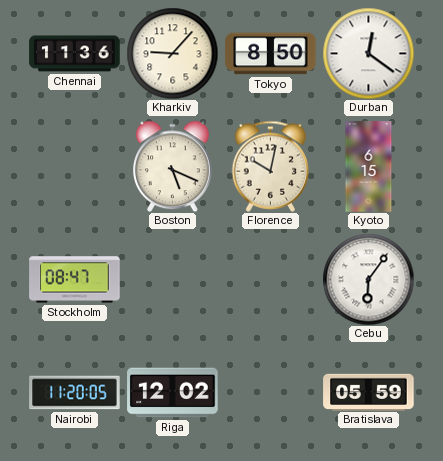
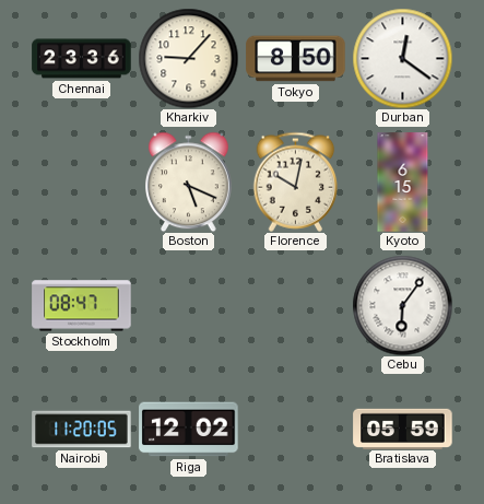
Chennai: 11:36 -> 23:36
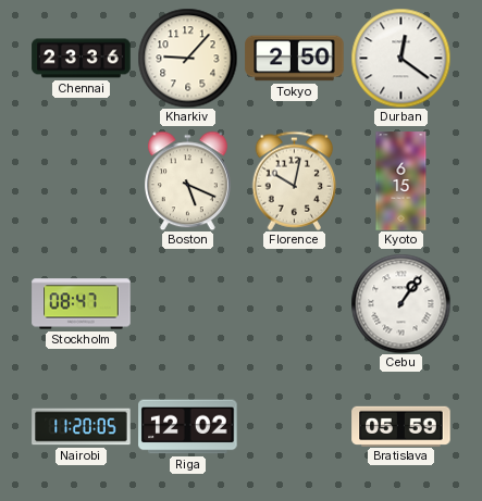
Tokyo: 8:50 -> 2:50
Cebu: 6:06 -> 1:06
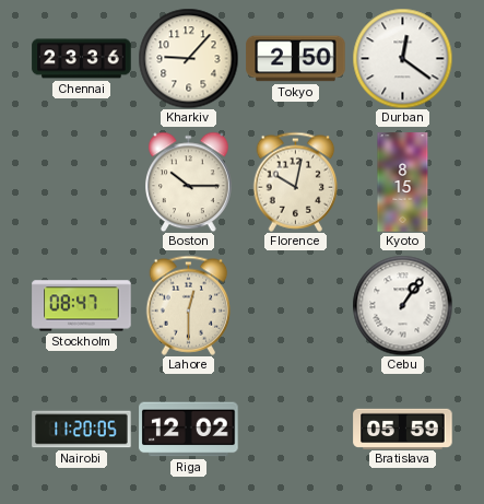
Boston: 5:19 -> 10:15
Kyoto: 6:15 -> 8:15
Lahore: none -> 12:30
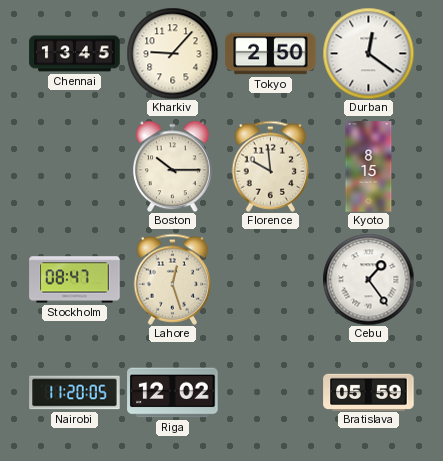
Chennai: 23:36 -> 13:45
Florence: 10:02 -> 9:59
Lahore: 12:30 -> 12:27
Cebu: 1:06 -> 1:24
